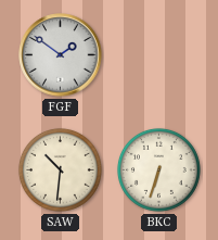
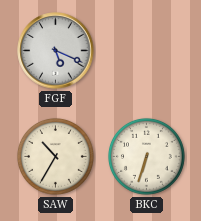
FGF: 1:51 -> 5:19
SAW: 10:31 -> 10:35
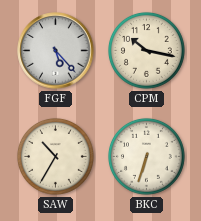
FGF: 5:19 -> 5:23
CPM: none -> 10:17
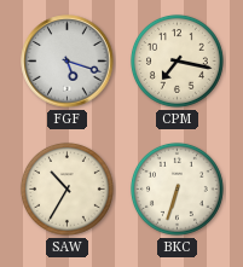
FGF: 5:23 -> 5:18
CPM: 10:17 -> 7:17
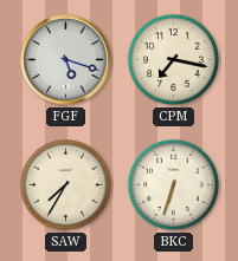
SAW: 10:35 -> 7:35
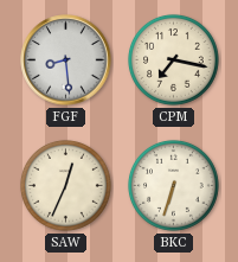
FGF: 5:18 -> 8:29
SAW: 7:35 -> 12:34
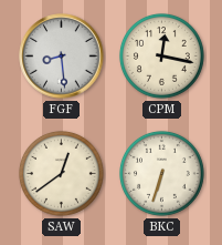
CPM: 7:17 -> 12:17
SAW: 12:34 -> 12:39
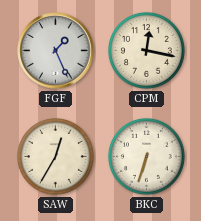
FGF: 8:29 -> 1:26
SAW: 12:39 -> 12:35
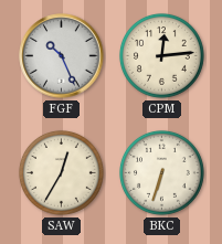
FGF: 1:26 -> 10:26
CPM: 12:17 -> 12:14
